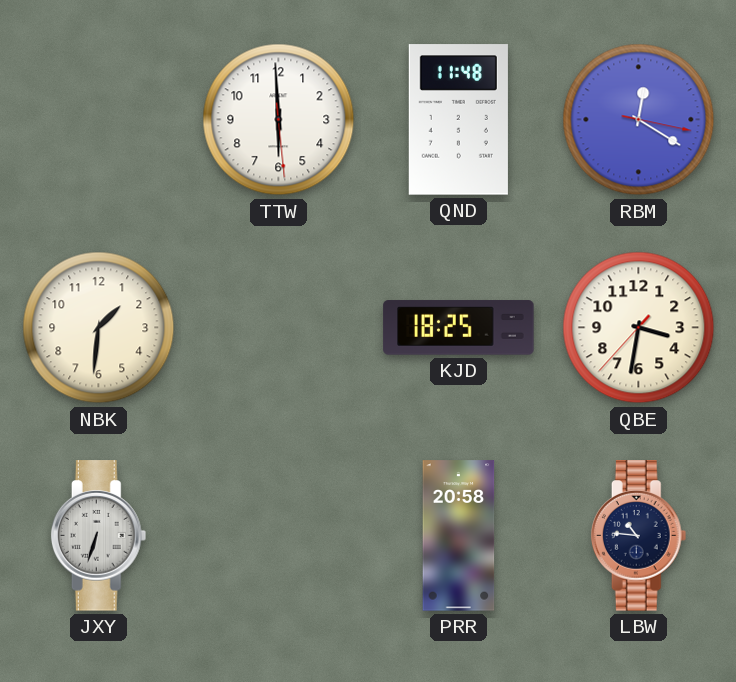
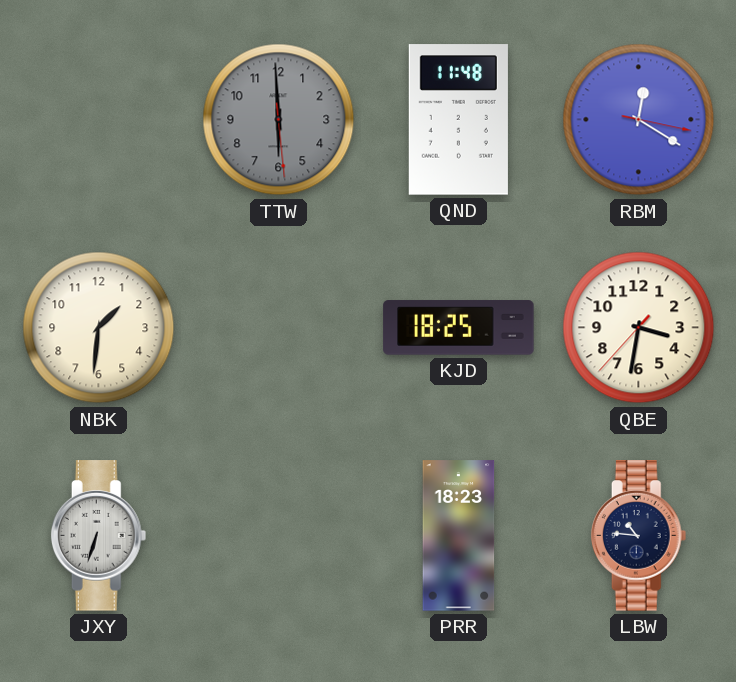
TTW dial: white -> grey
PRR: 20:58 -> 18:23
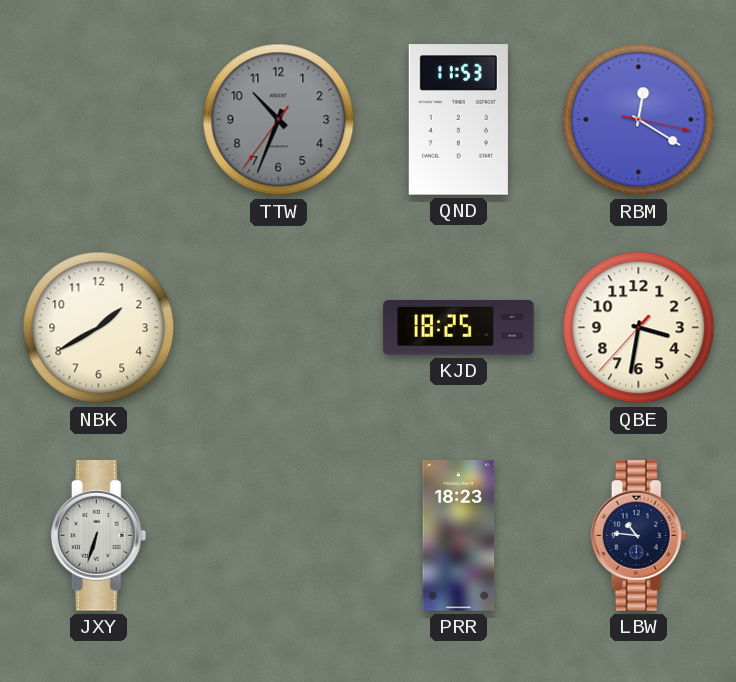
TTW: 5:59 -> 10:33
QND: 11:48 -> 11:53
NBK: 1:31 -> 1:40
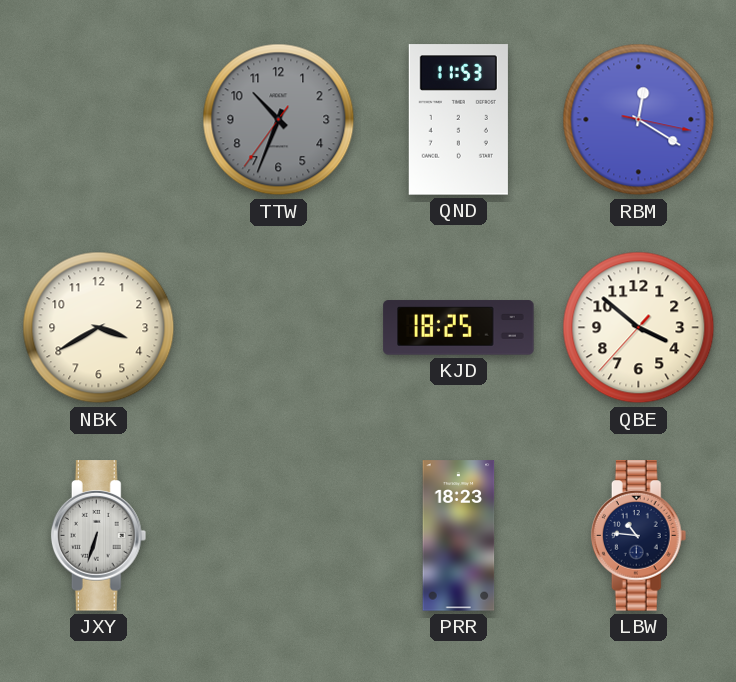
NBK: 1:40 -> 3:40
QBE: 3:31 -> 3:51
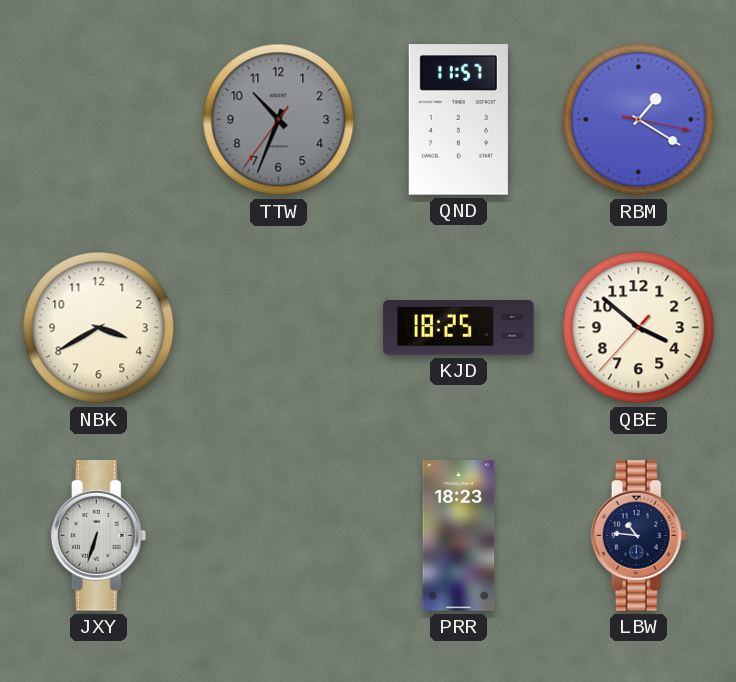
QND: 11:53 -> 11:57
RBM: 12:20 -> 1:20
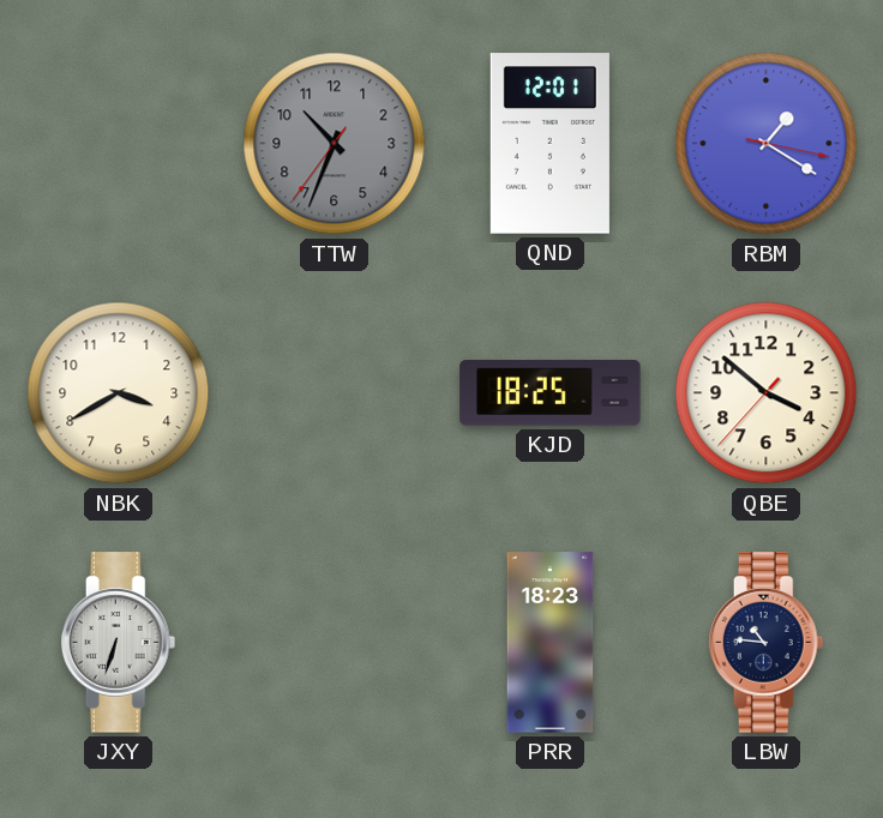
QND: 11:57 -> 12:01
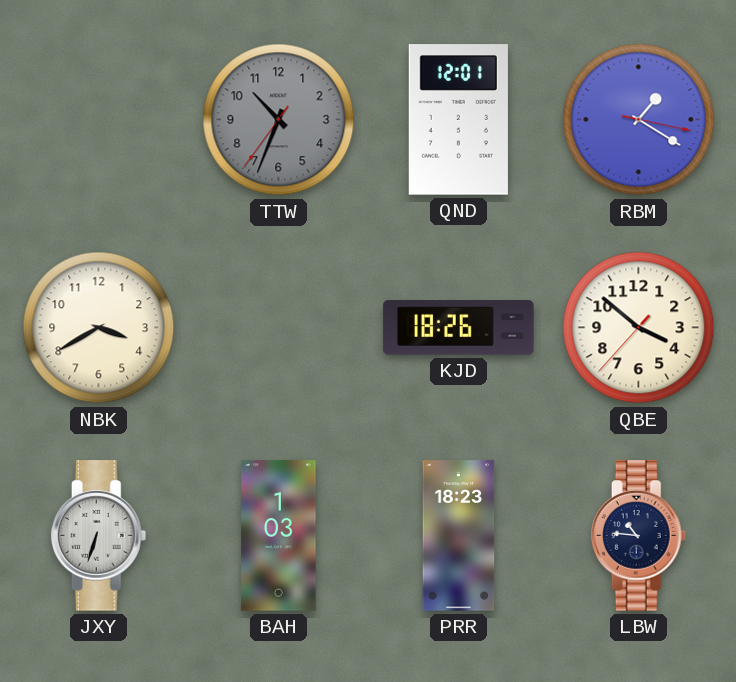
KJD: 18:25 -> 18:26
BAH: none -> 1:03
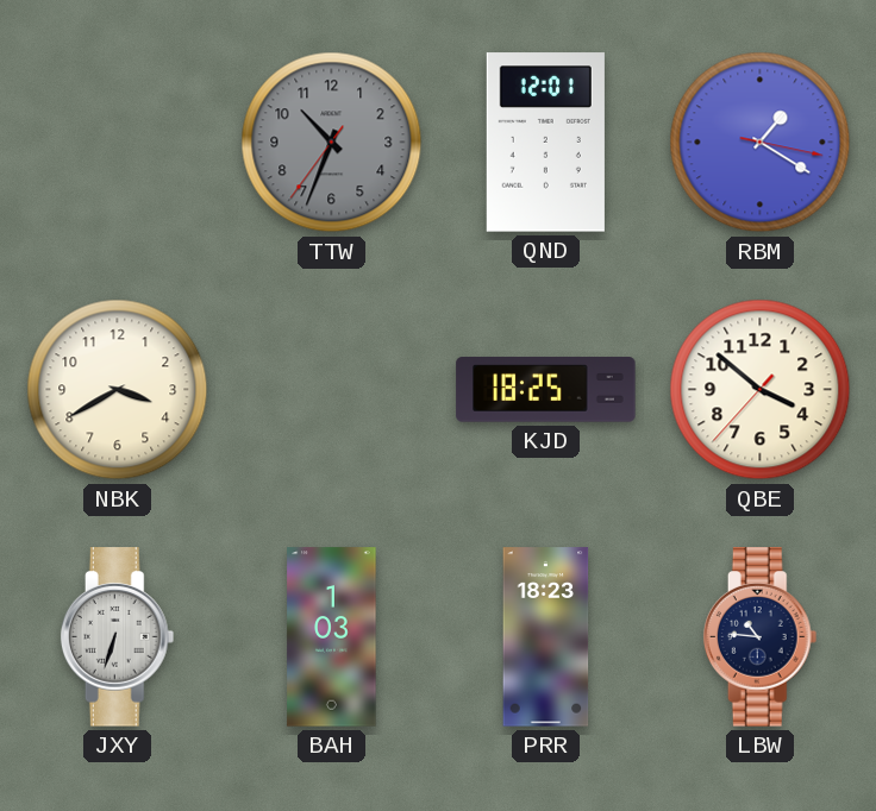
KJD: 18:26 -> 18:25
